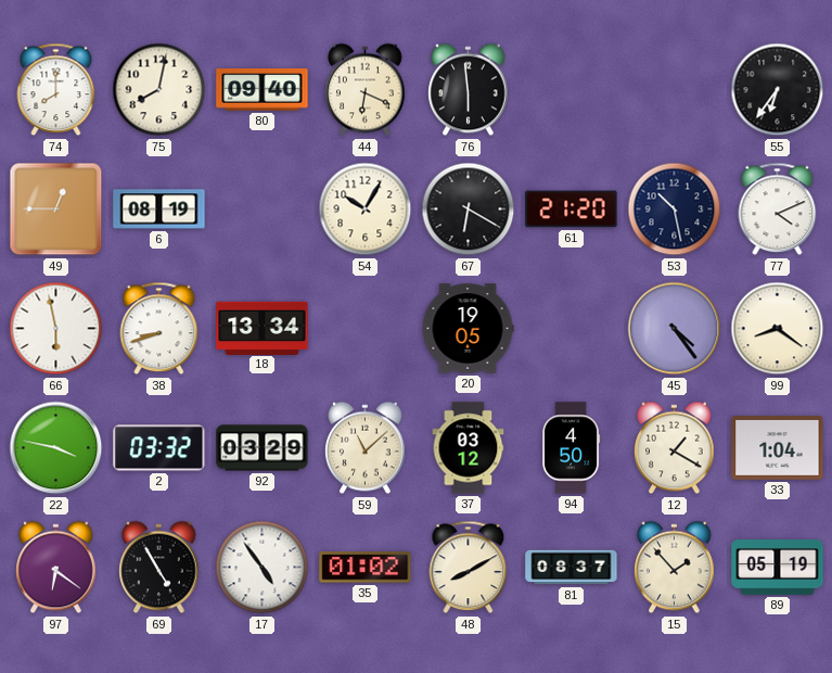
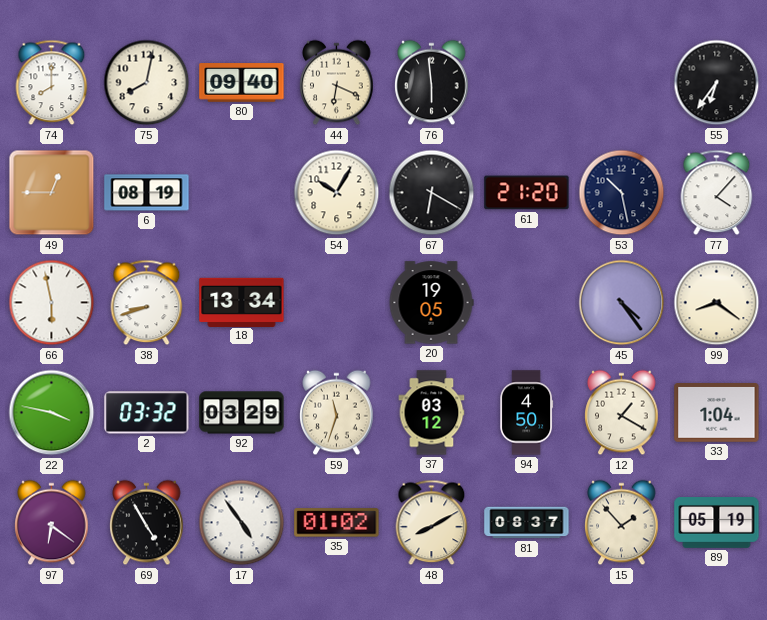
77: 4:11 -> 4:07
59: 11:08 -> 11:33
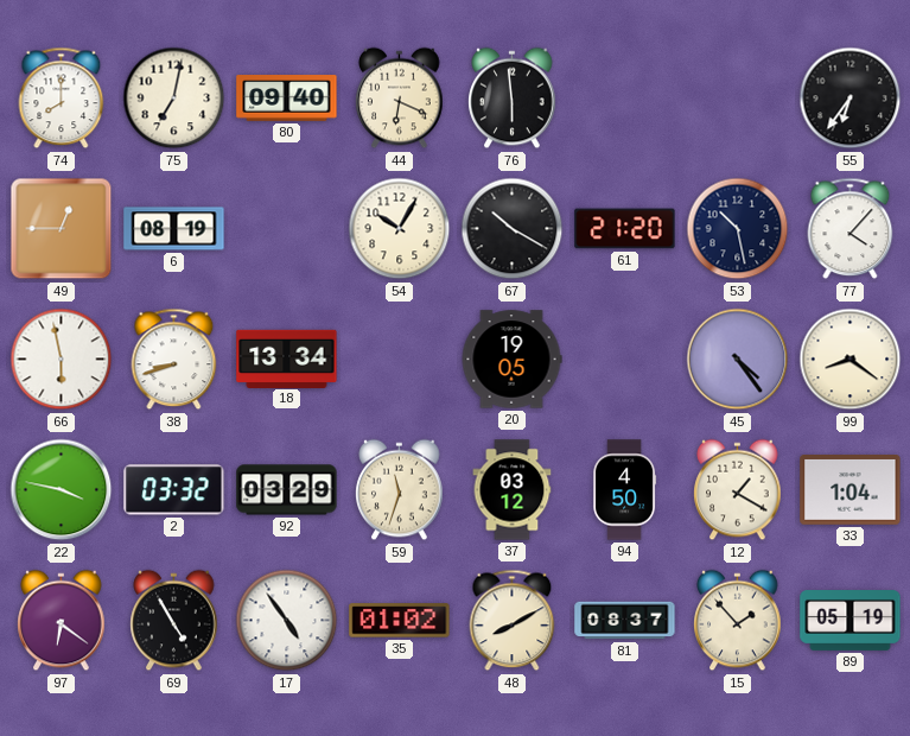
75: 8:02 -> 7:02
67: 6:20 -> 10:20
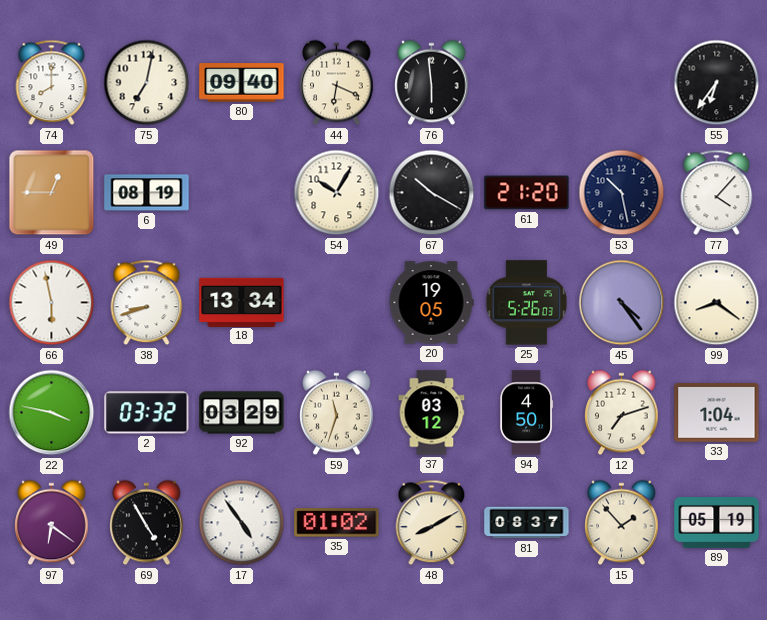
25: none -> 5:26
12: 1:20 -> 7:12
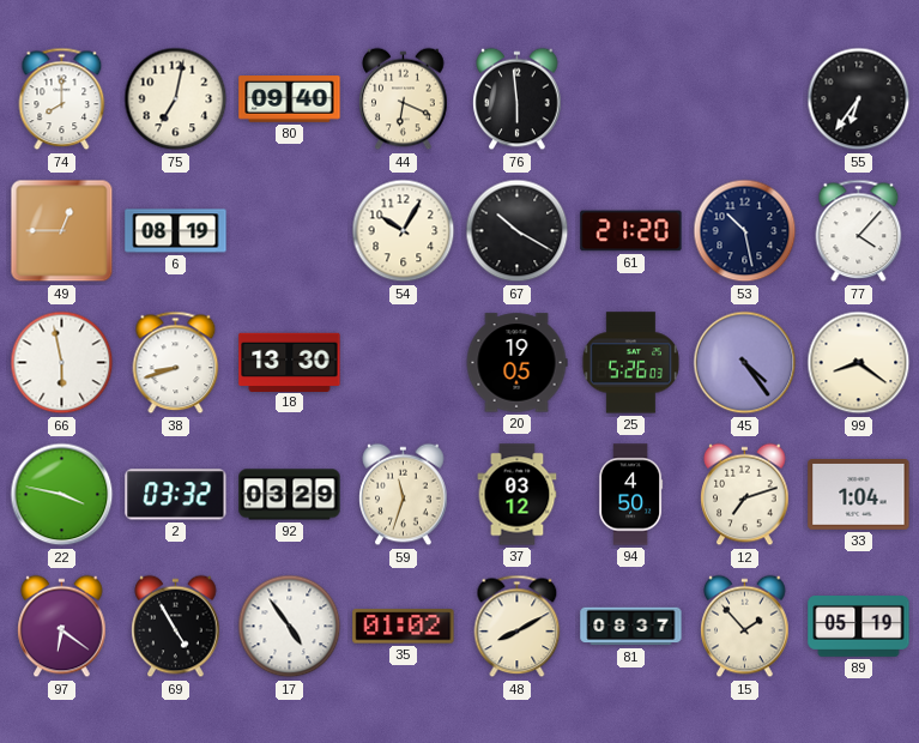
18: 13:34 -> 13:30
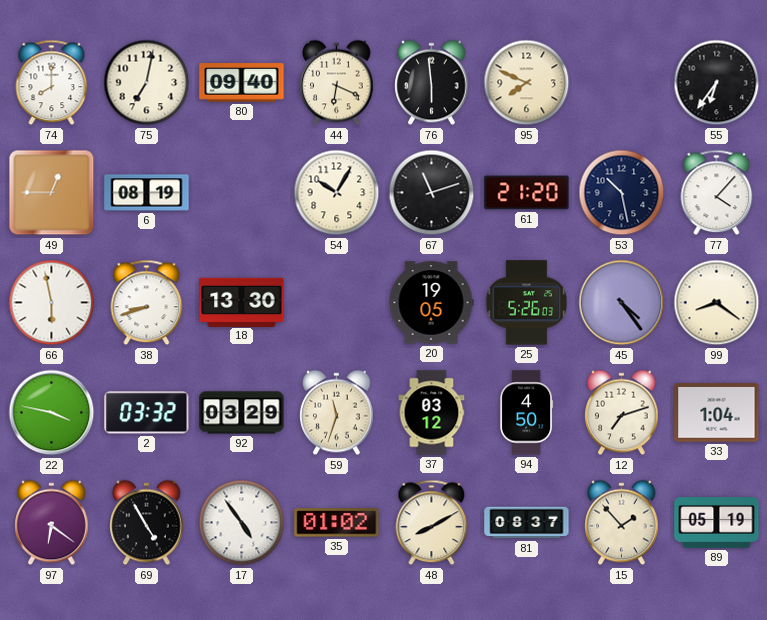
95: none -> 7:49
67: 10:20 -> 11:12
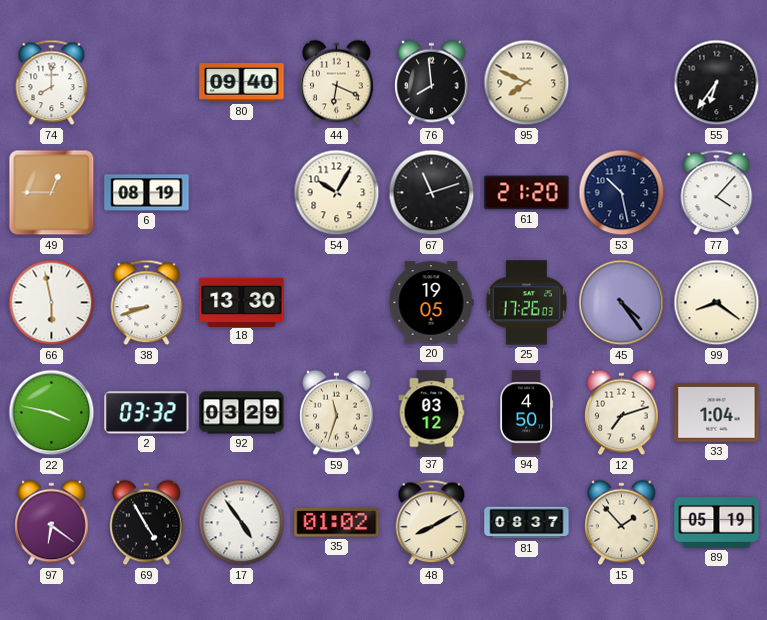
75: 7:02 -> none
76: 5:59 -> 7:59
25: 5:26 -> 17:26
